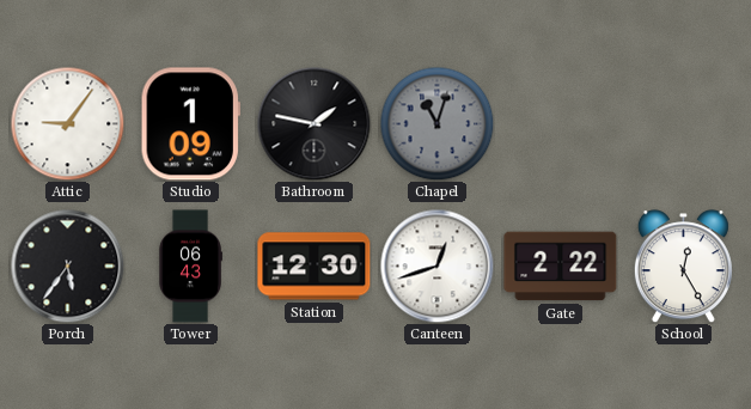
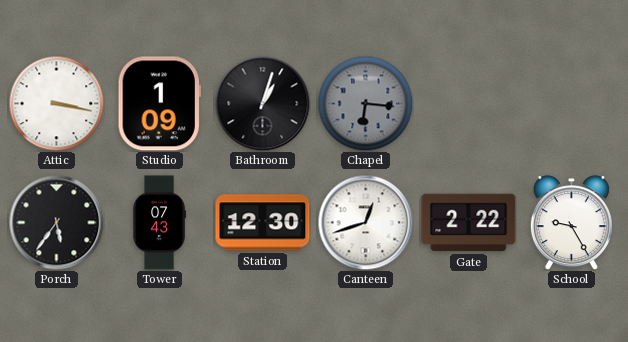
Attic: 9:06 -> 3:17
Bathroom: 1:47 -> 1:03
Chapel: 11:03 -> 6:16
Tower: 06:43 -> 07:43
School: 12:25 -> 9:25
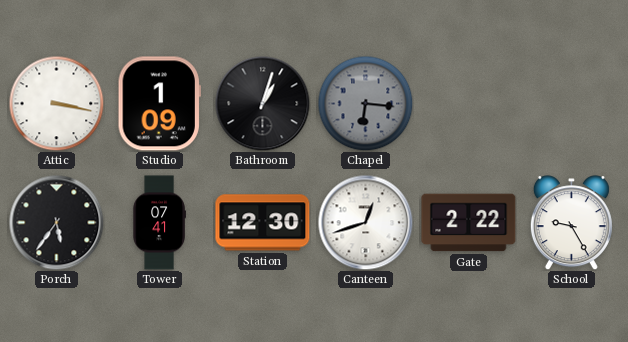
Tower: 07:43 -> 07:41
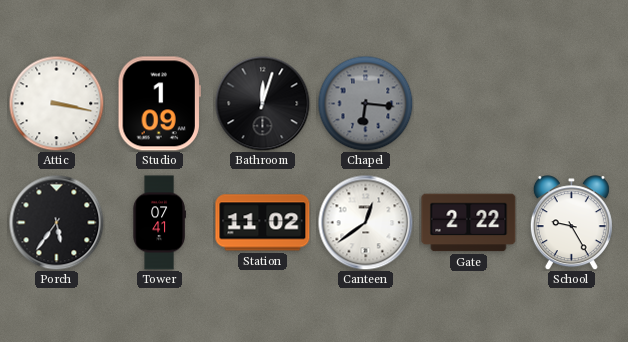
Bathroom: 1:03 -> 12:03
Station: 12:30 -> 11:02
Canteen: 12:42 -> 12:39
